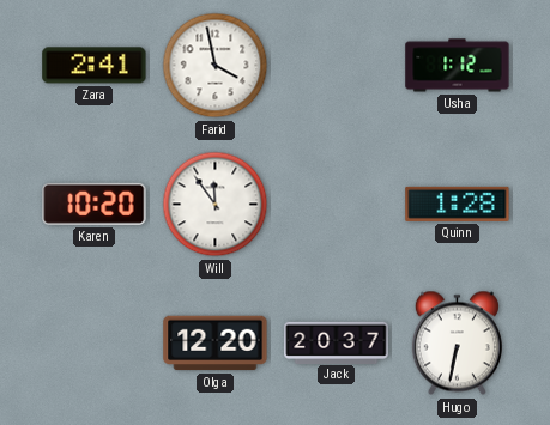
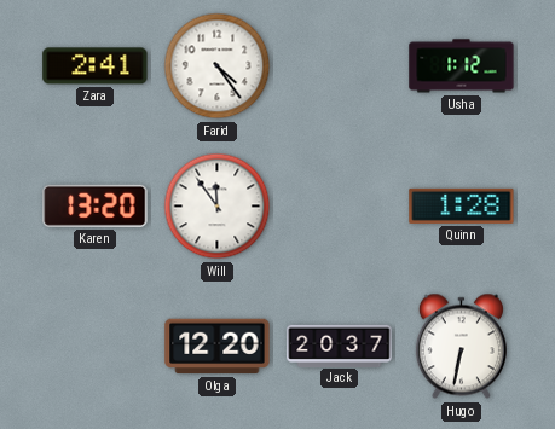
Farid: 3:58 -> 4:24
Karen: 10:20 -> 13:20
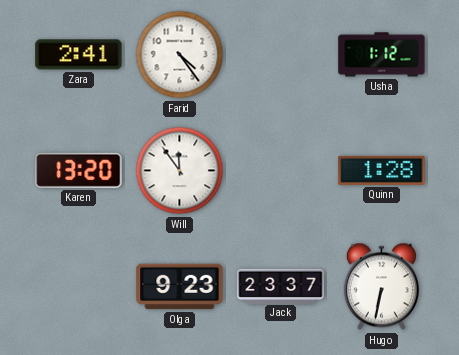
Olga: 12:20 -> 9:23
Jack: 20:37 -> 23:37
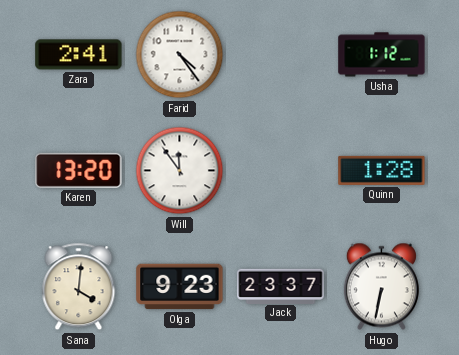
Sana: none -> 4:01
